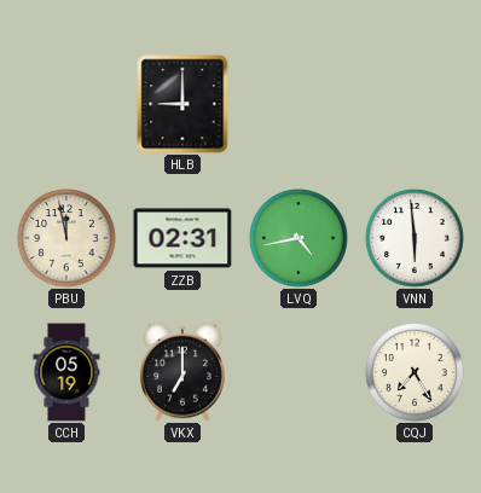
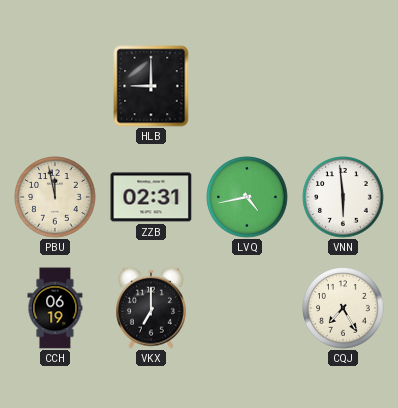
CCH: 05:19 -> 06:19
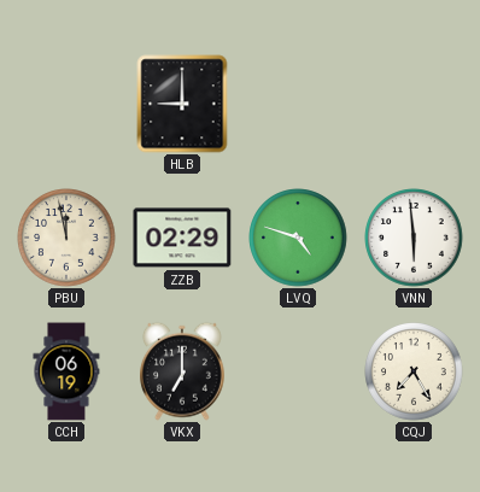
ZZB: 02:31 -> 02:29
LVQ: 4:43 -> 4:48
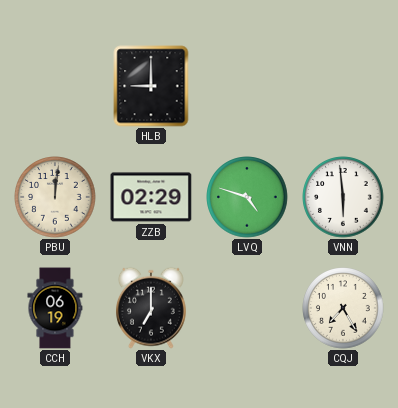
PBU: 11:58 -> 12:01
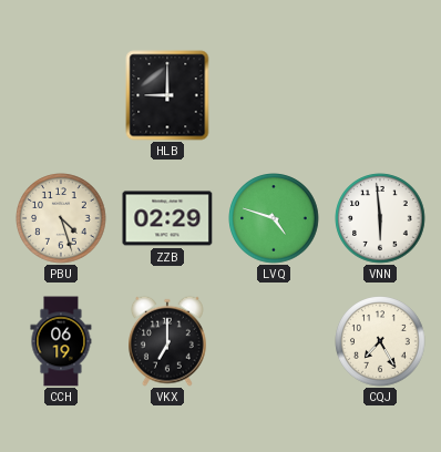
PBU: 12:01 -> 4:27
